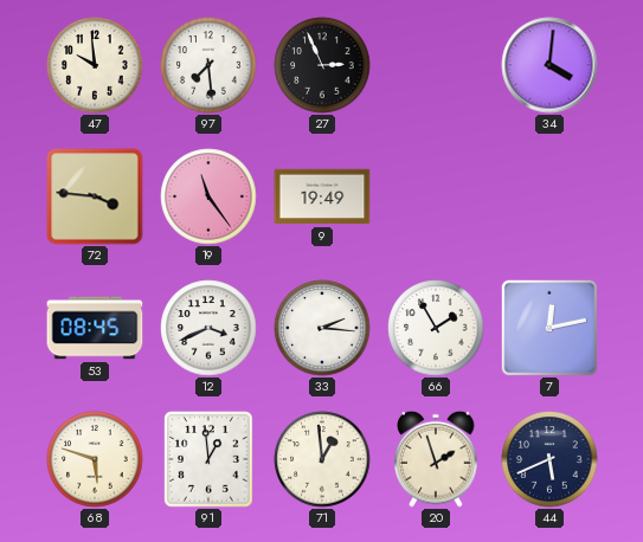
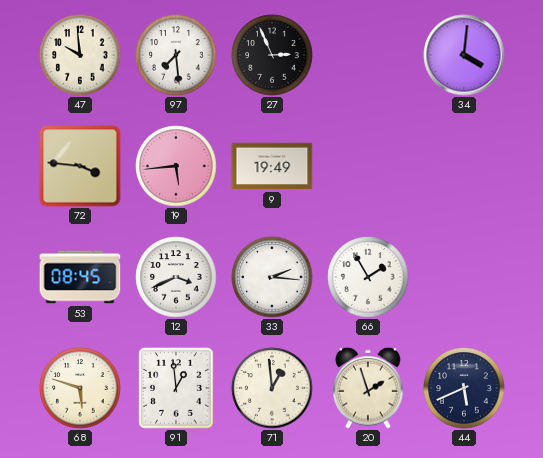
19: 11:24 -> 5:44
7: 12:13 -> none
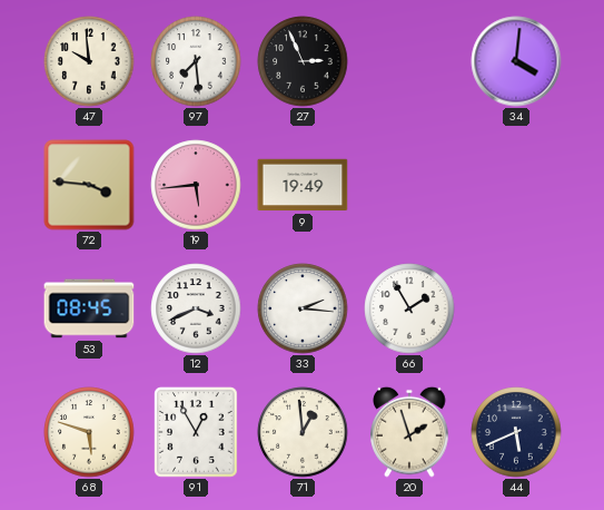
91: 12:59 -> 12:55
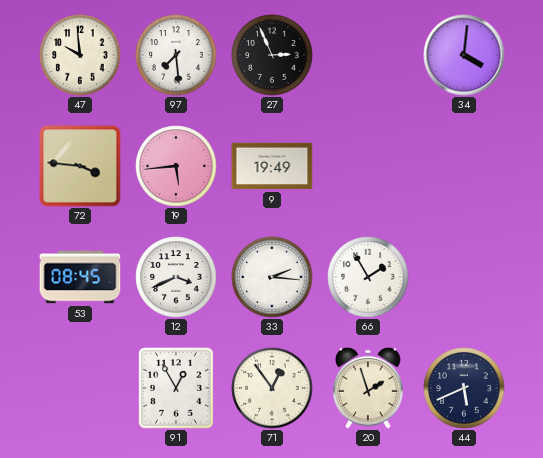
68: 5:48 -> none
71: 12:59 -> 12:54
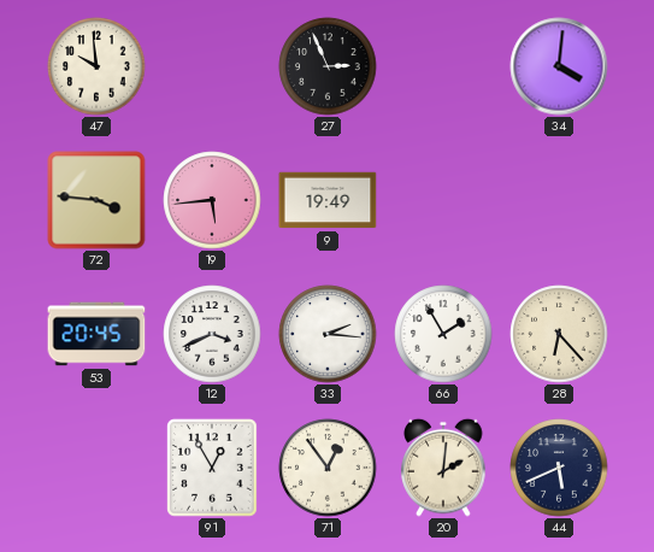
97: 7:29 -> none
53: 08:45 -> 20:45
28: none -> 6:23
20: 1:57 -> 2:01
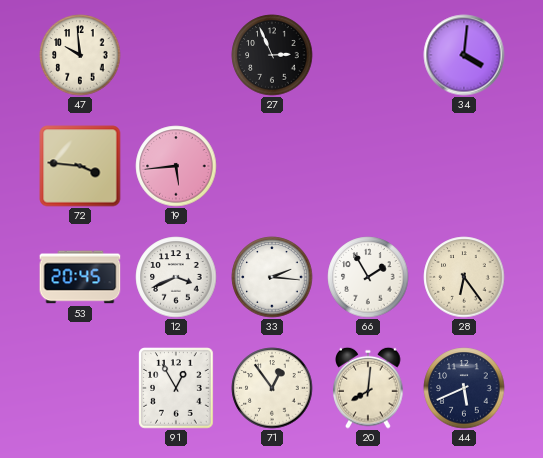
9: 19:49 -> none
28: 6:23 -> 6:24
20: 2:01 -> 8:01
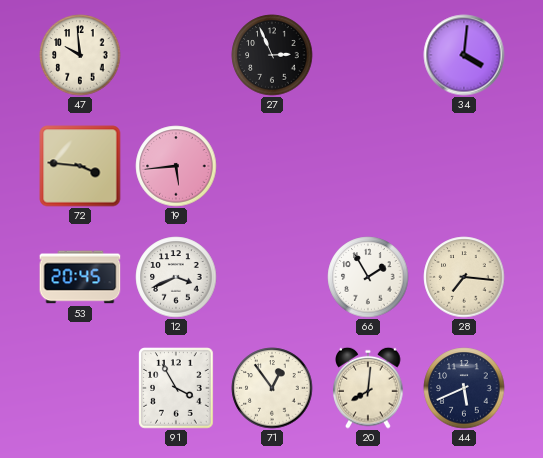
33: 2:16 -> none
28: 6:24 -> 7:16
91: 12:55 -> 3:55
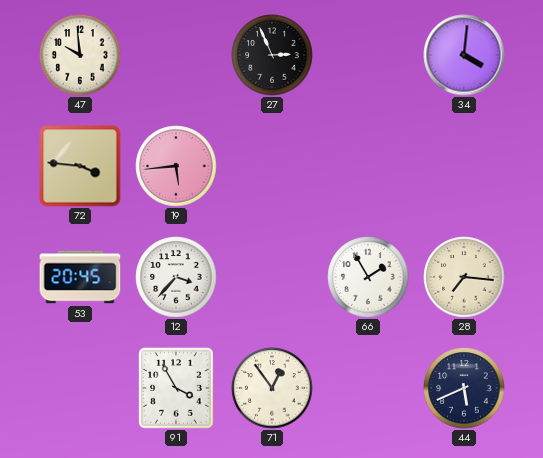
12: 3:41 -> 3:37
20: 8:01 -> none
